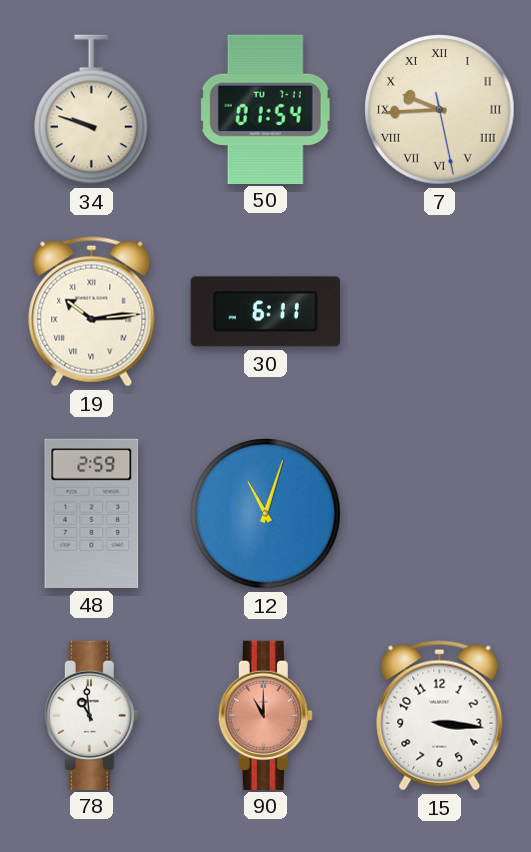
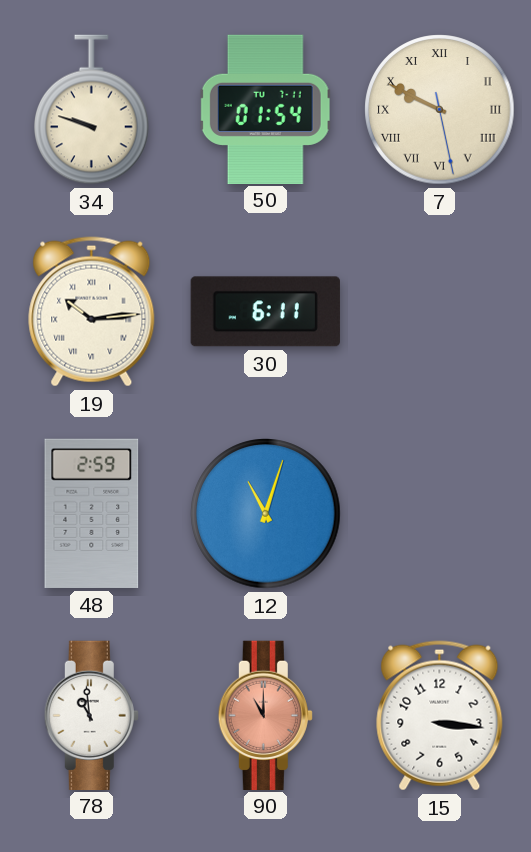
7: 9:44 -> 9:49
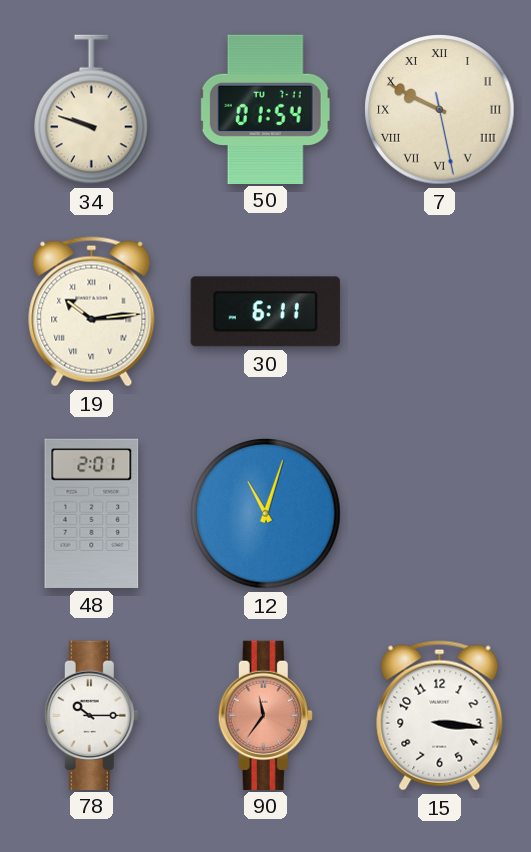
48: 2:59 -> 2:01
78: 10:59 -> 10:15
90: 11:00 -> 11:36
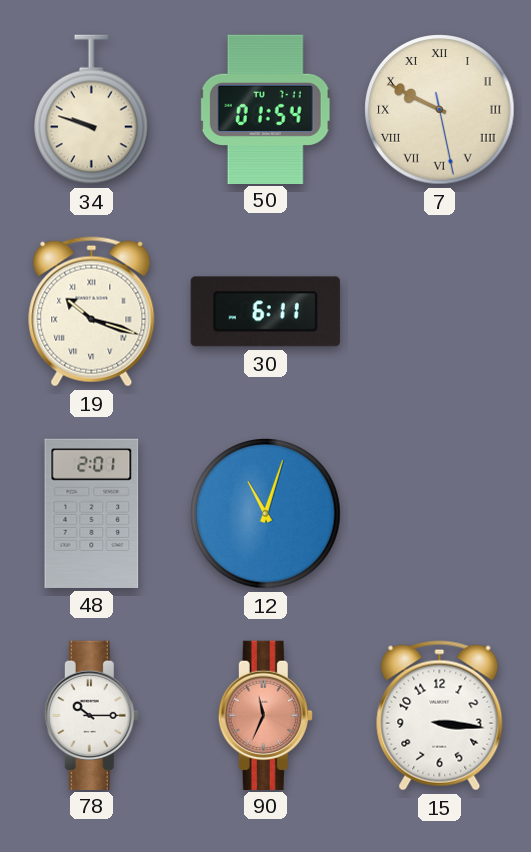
19: 10:14 -> 10:18
90: 11:36 -> 11:34
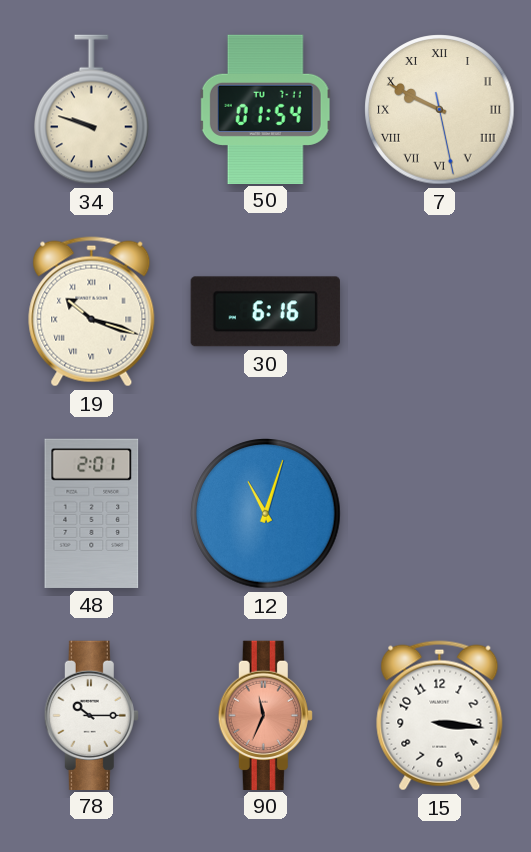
30: 6:11 -> 6:16
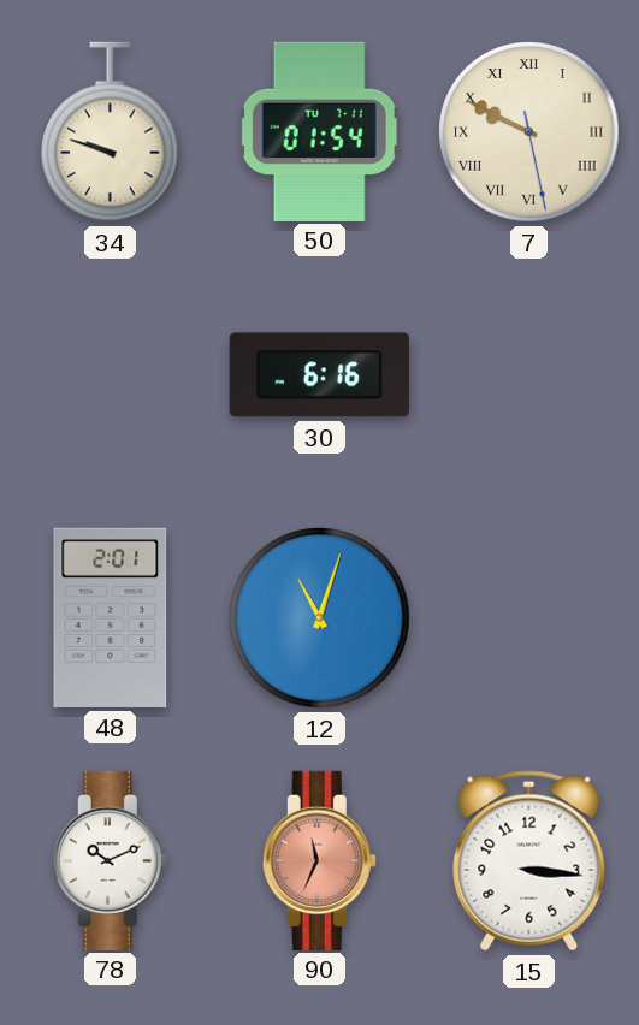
19: 10:18 -> none
78: 10:15 -> 10:11
